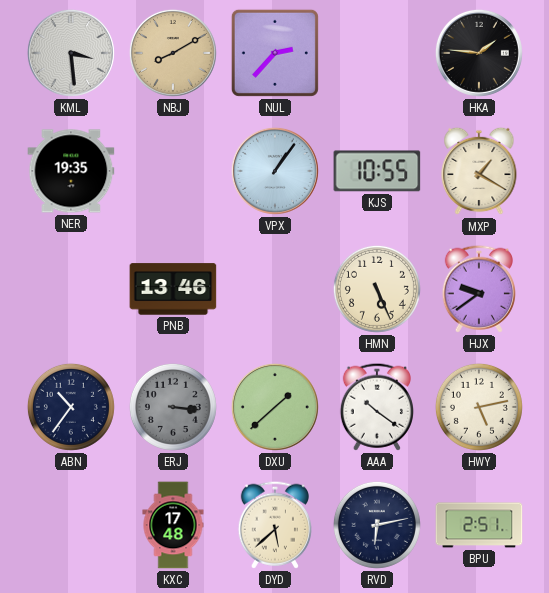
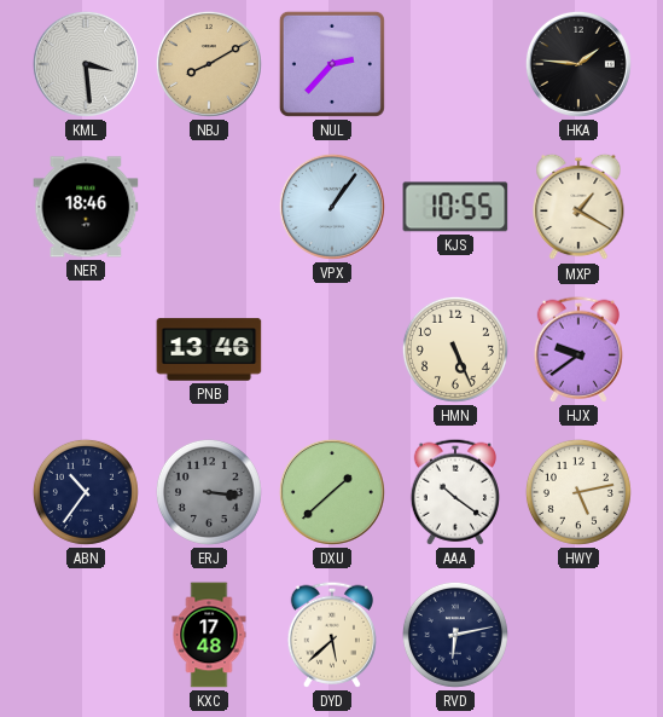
NER: 19:35 -> 18:46
BPU: 2:51 -> none
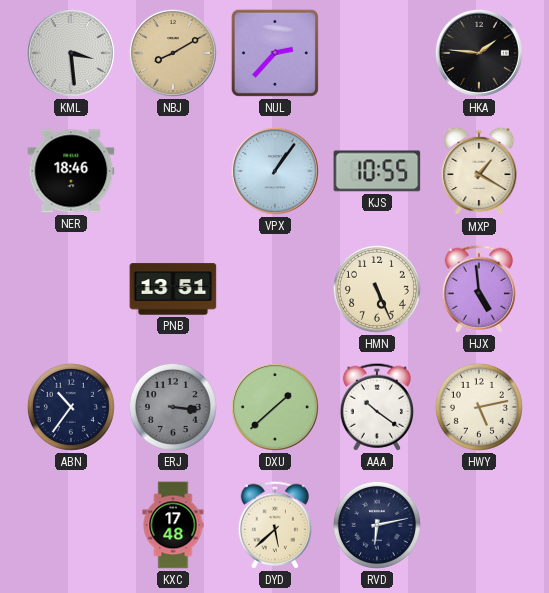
PNB: 13:46 -> 13:51
HJX: 9:39 -> 4:59
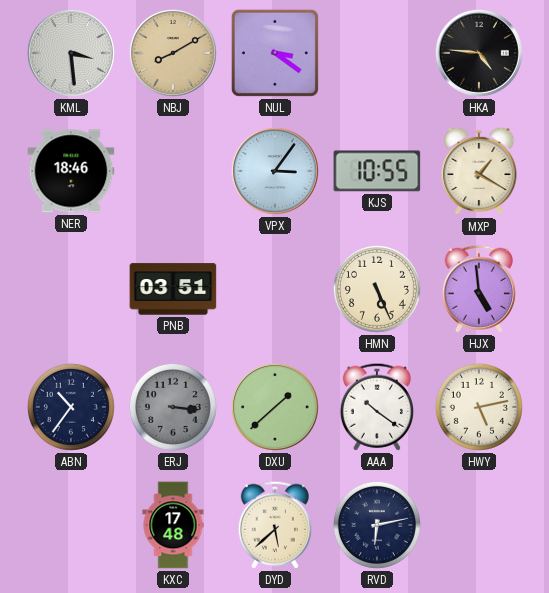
NUL: 2:37 -> 3:21
HKA: 1:46 -> 4:46
VPX: 1:06 -> 3:06
PNB: 13:51 -> 03:51
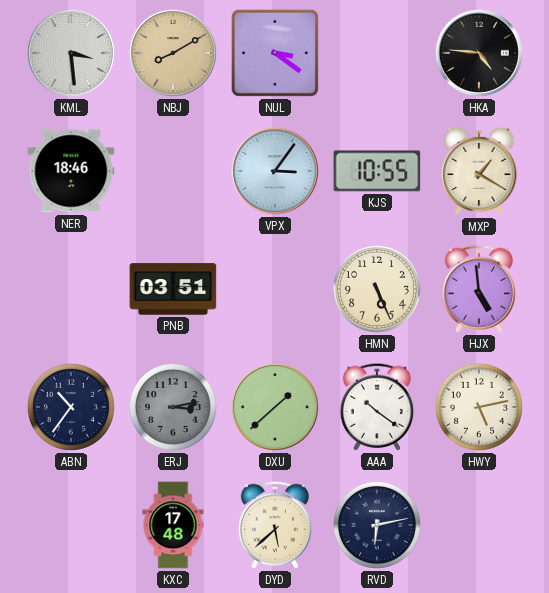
ERJ: 3:16 -> 3:13
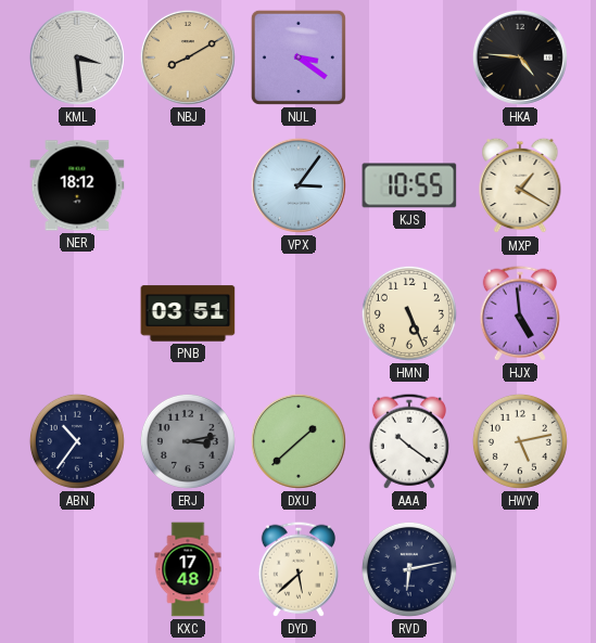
NER: 18:46 -> 18:12
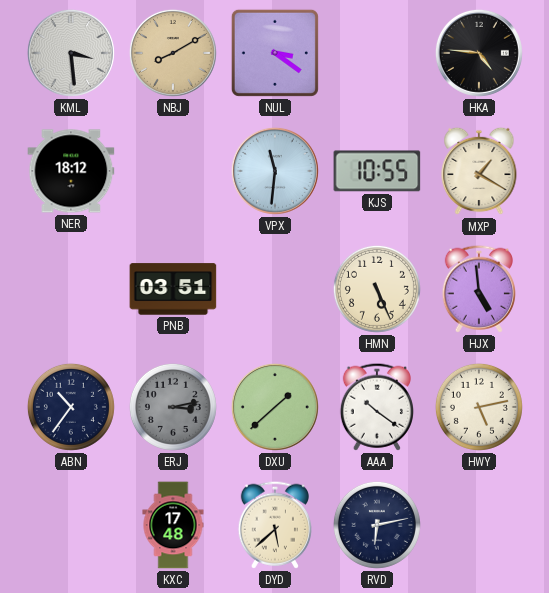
VPX: 3:06 -> 11:31
